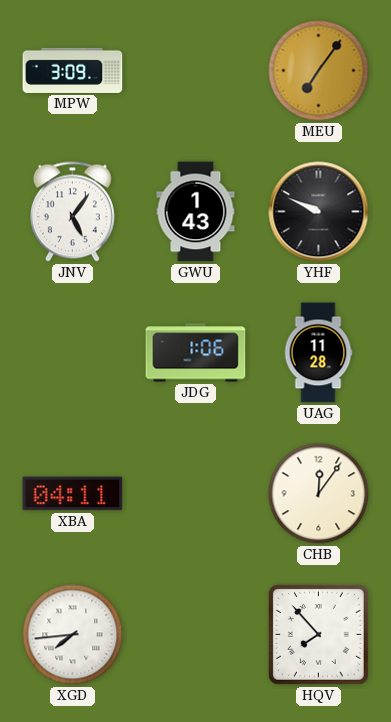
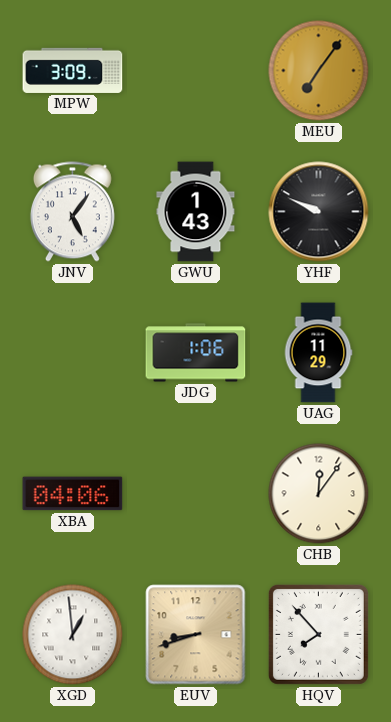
UAG: 11:28 -> 11:29
XBA: 04:11 -> 04:06
XGD: 7:44 -> 12:59
EUV: none -> 8:42
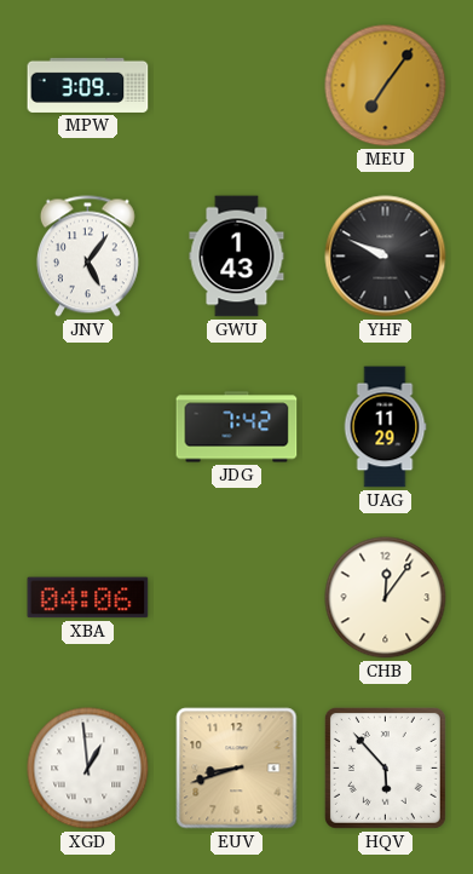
JDG: 1:06 -> 7:42
HQV: 7:53 -> 5:53
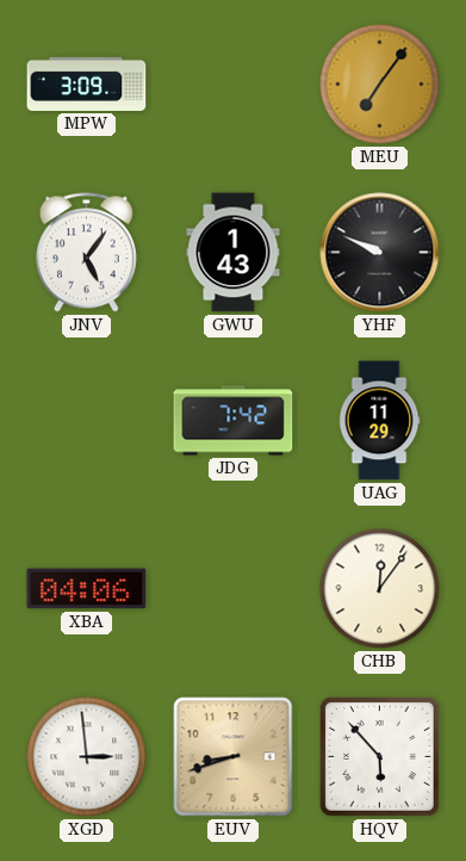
XGD: 12:59 -> 2:59
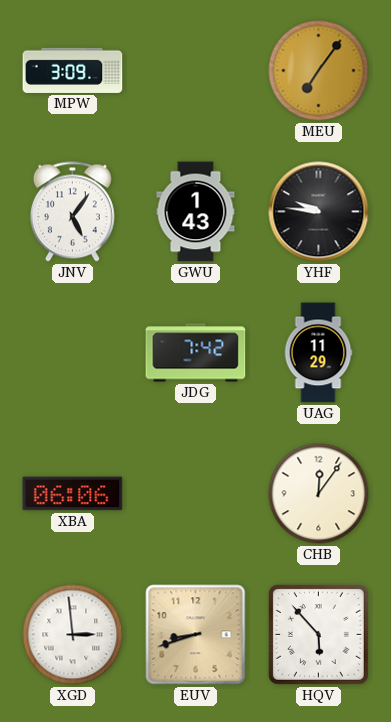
YHF: 9:49 -> 9:46
XBA: 04:06 -> 06:06
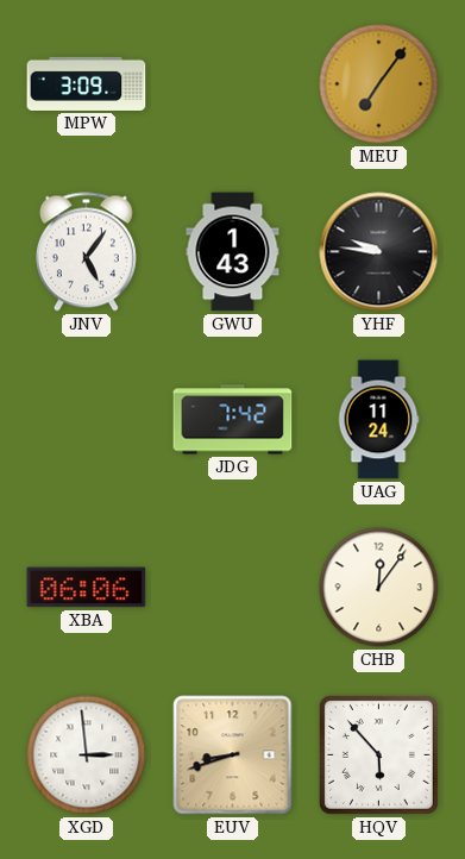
UAG: 11:29 -> 11:24
